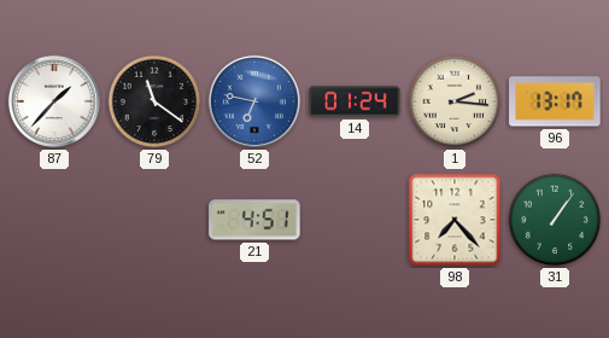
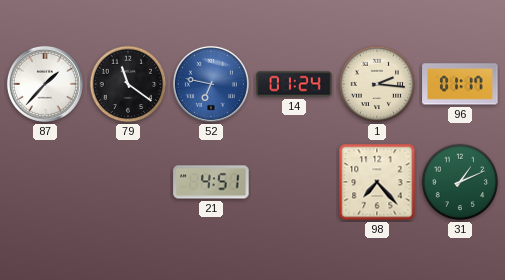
96: 13:17 -> 01:17
31: 1:06 -> 1:11
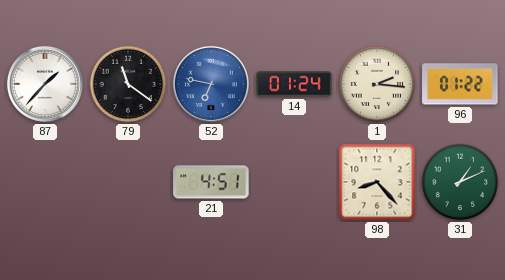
96: 01:17 -> 01:22
98: 7:23 -> 8:23
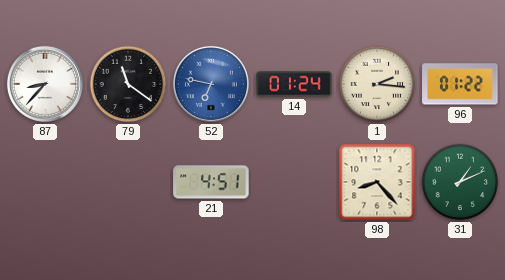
87: 1:37 -> 8:37
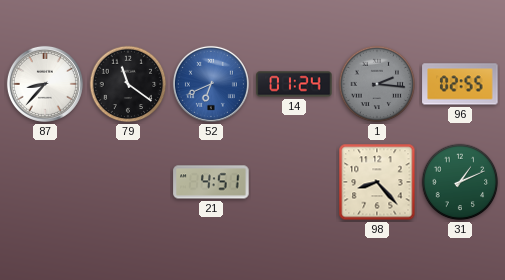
52: 6:47 -> 6:41
1 dial: cream -> grey
96: 01:22 -> 02:55
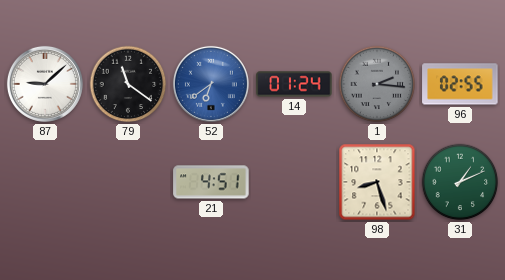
87: 8:37 -> 9:08
52: 6:41 -> 6:39
98: 8:23 -> 8:27
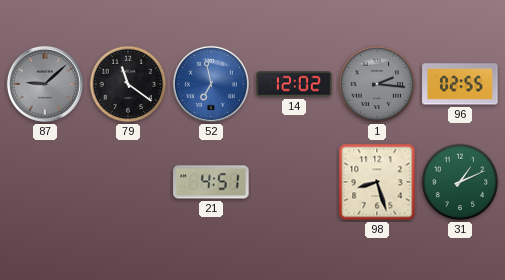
87 dial: white -> grey
52: 6:39 -> 6:58
14: 01:24 -> 12:02
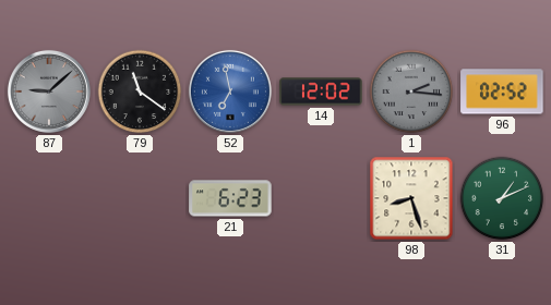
96: 02:55 -> 02:52
21: 4:51 -> 6:23
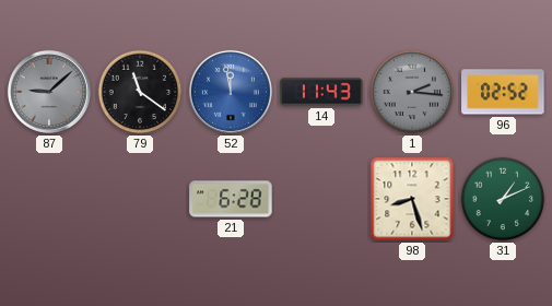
52: 6:58 -> 11:58
14: 12:02 -> 11:43
21: 6:23 -> 6:28
